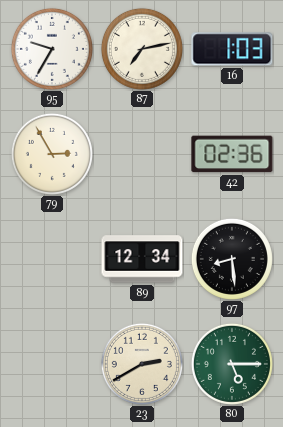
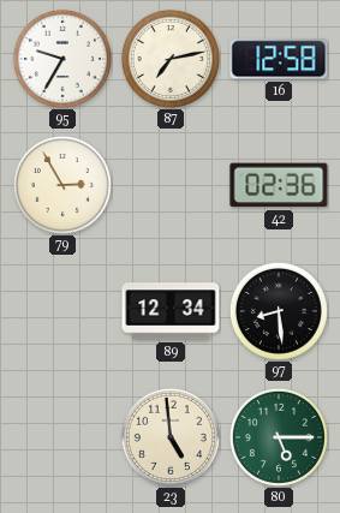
16: 1:03 -> 12:58
23: 2:40 -> 4:59
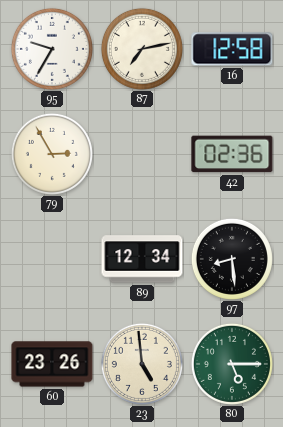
60: none -> 23:26
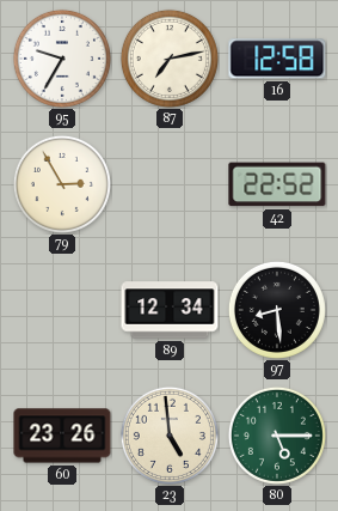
42: 02:36 -> 22:52
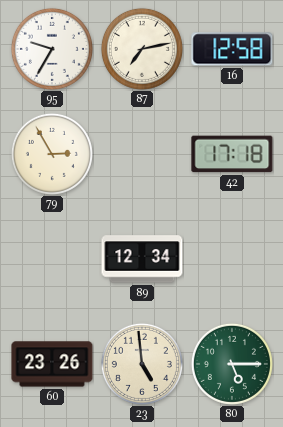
42: 22:52 -> 17:18
97: 8:29 -> none
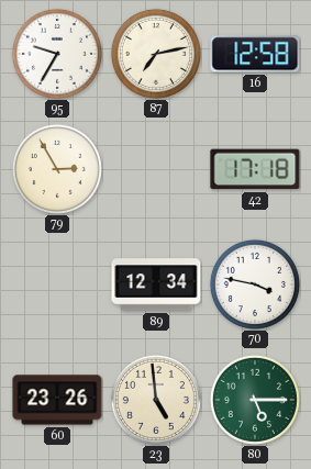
70: none -> 3:47
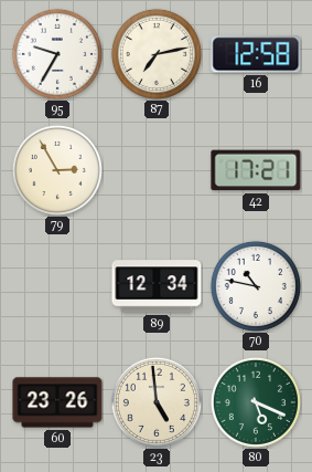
42: 17:18 -> 17:21
70: 3:47 -> 10:47
80: 5:15 -> 5:19
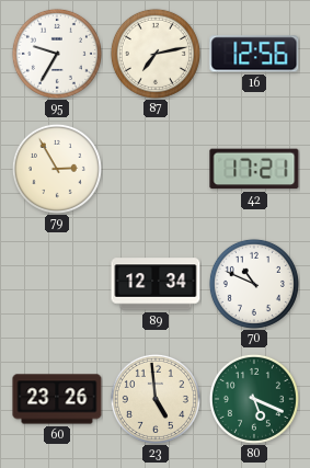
16: 12:58 -> 12:56
70: 10:47 -> 10:49
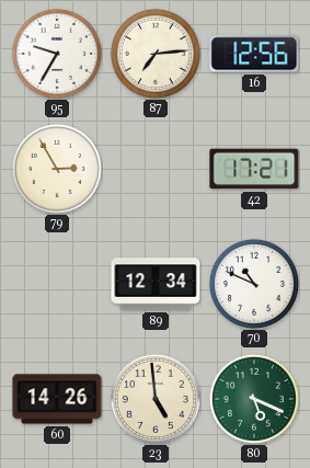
87: 7:13 -> 7:14
60: 23:26 -> 14:26
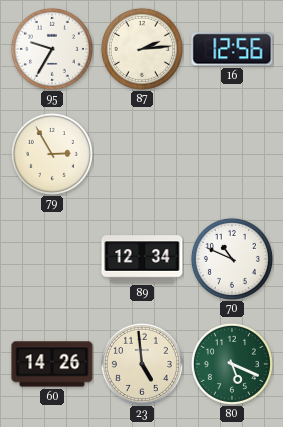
87: 7:14 -> 2:14
42: 17:21 -> none
